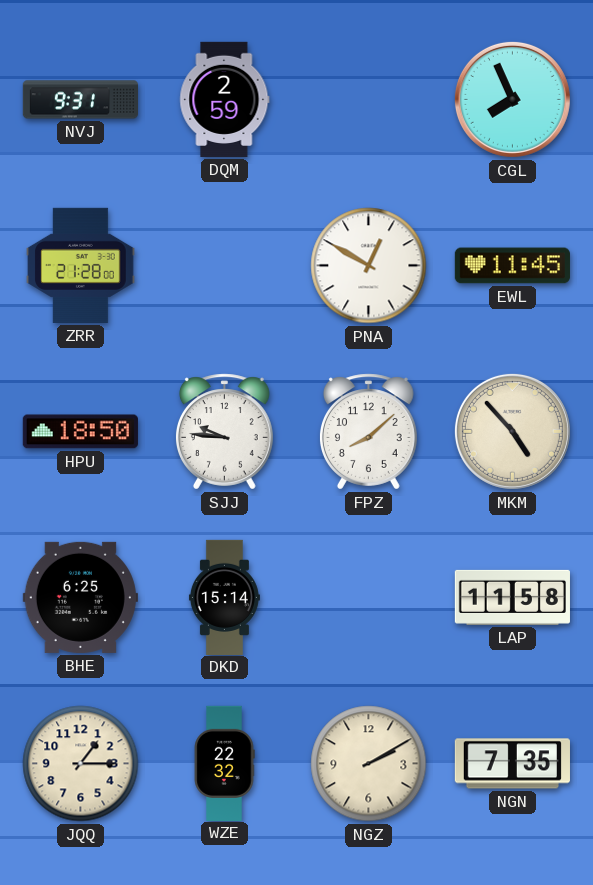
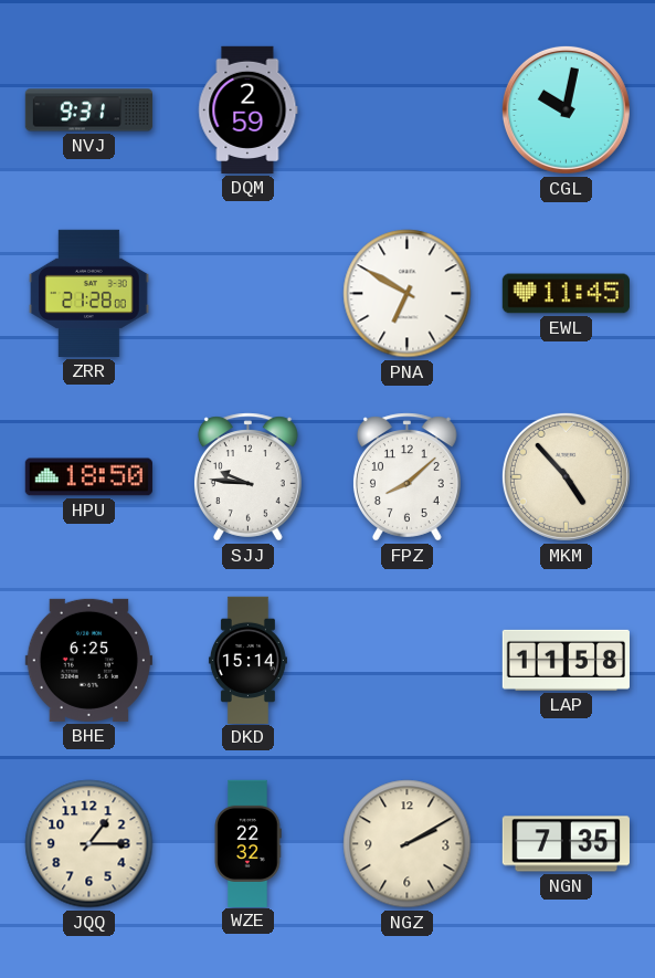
CGL: 7:56 -> 10:02
PNA: 12:50 -> 6:50
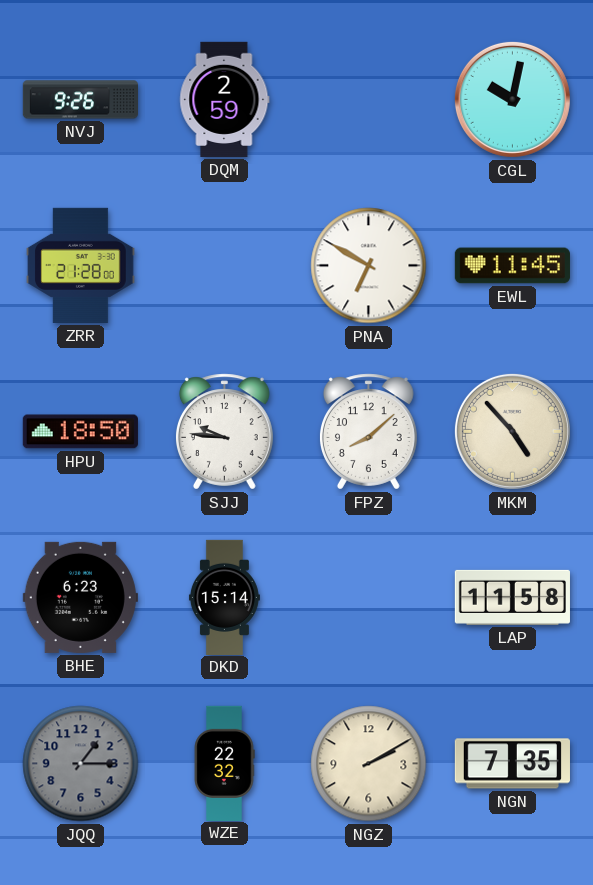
NVJ: 9:31 -> 9:26
BHE: 6:25 -> 6:23
JQQ dial: cream -> grey
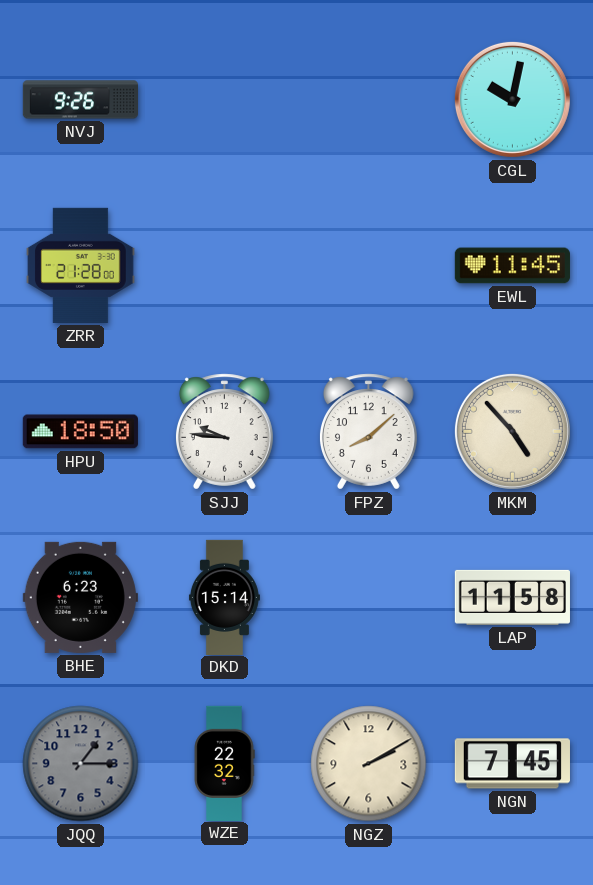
DQM: 2:59 -> none
PNA: 6:50 -> none
NGN: 7:35 -> 7:45
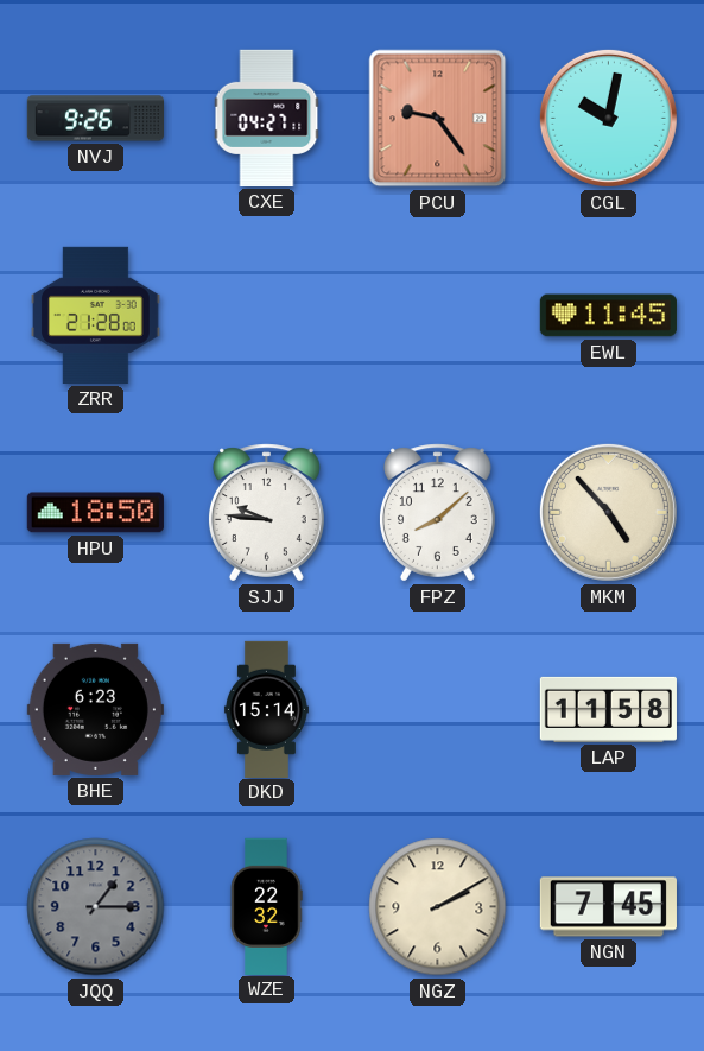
CXE: none -> 04:27
PCU: none -> 9:24
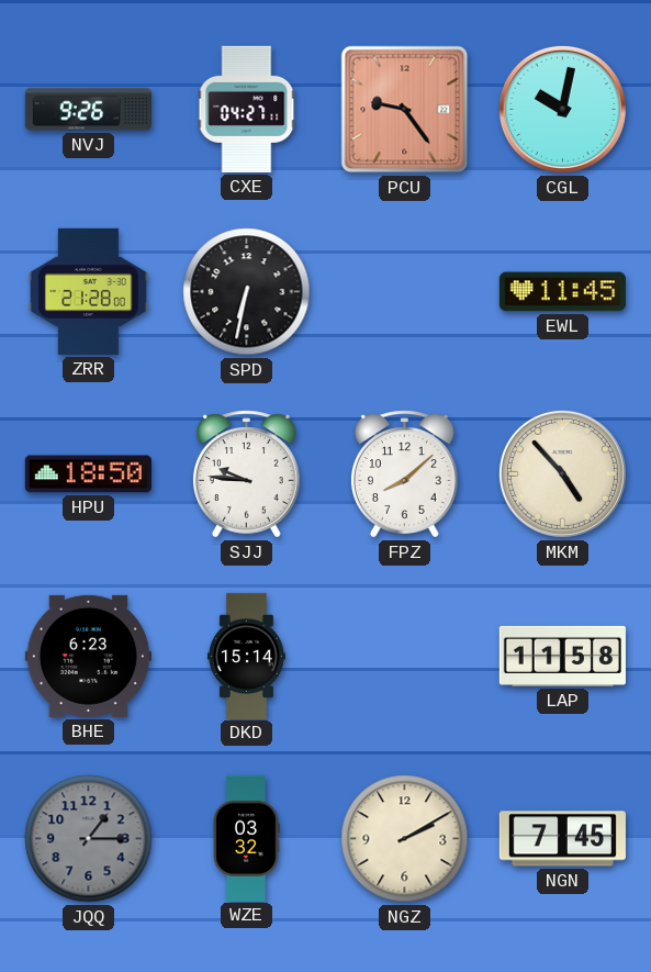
SPD: none -> 6:32
WZE: 22:32 -> 03:32
